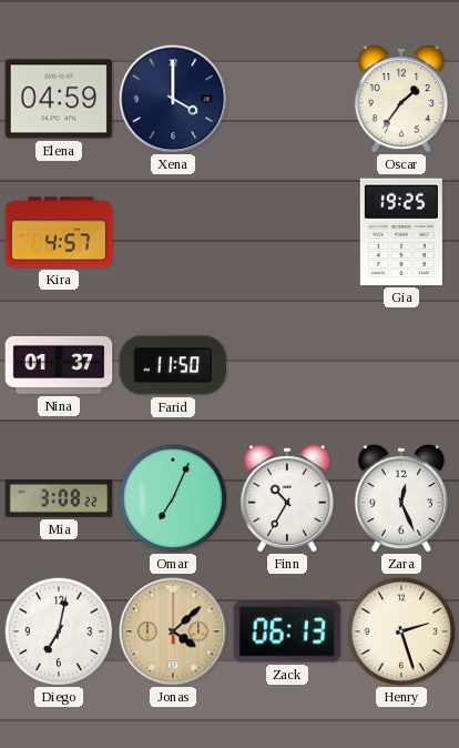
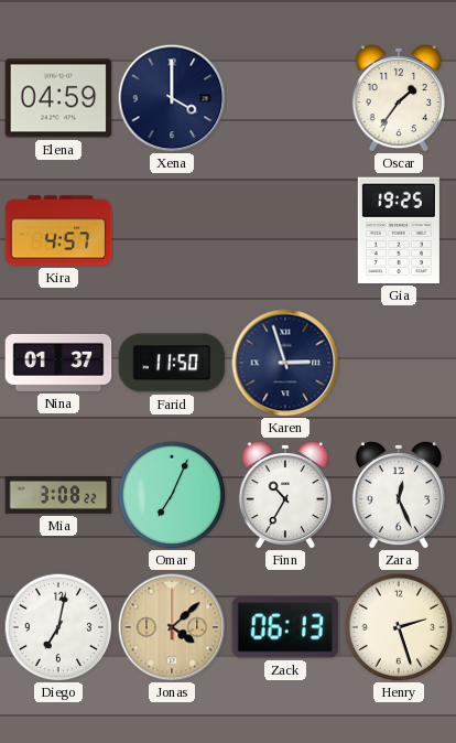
Karen: none -> 2:57
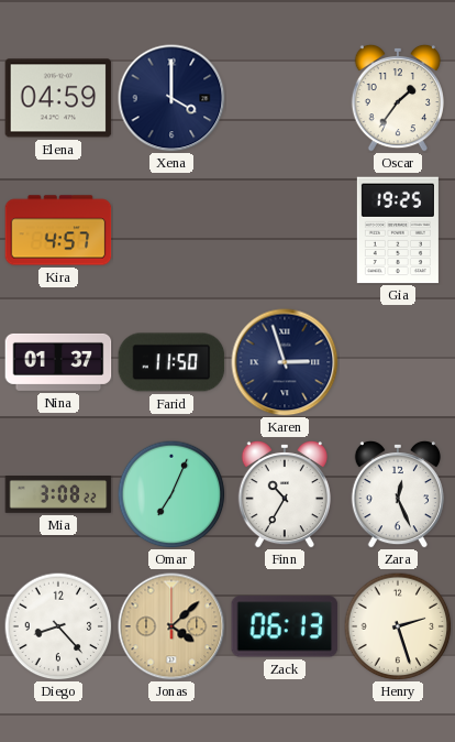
Diego: 7:02 -> 8:23
